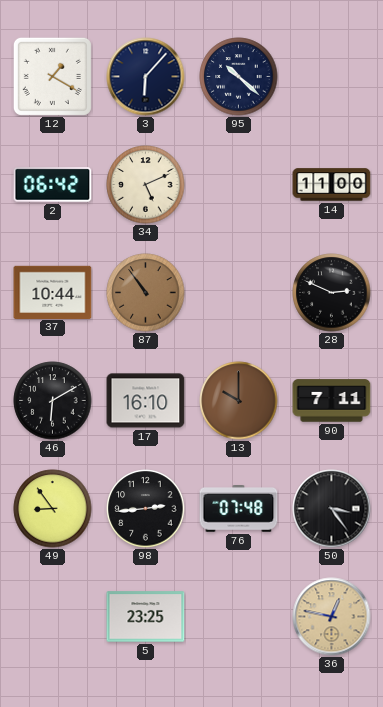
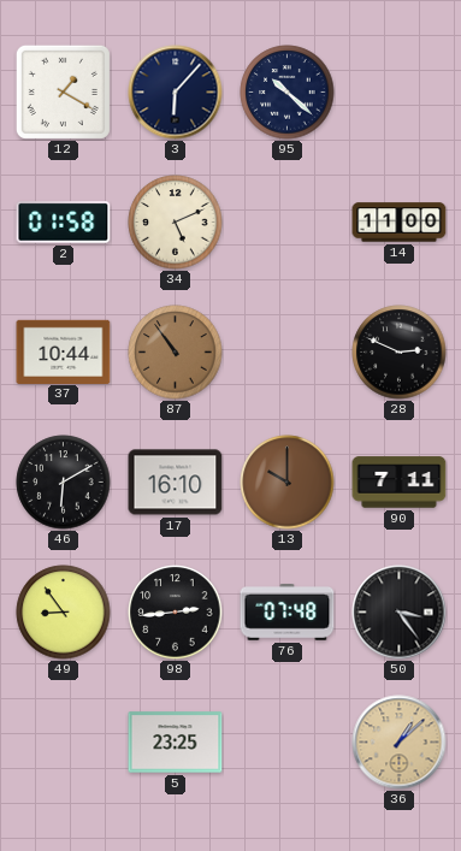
2: 06:42 -> 01:58
36: 12:47 -> 1:08
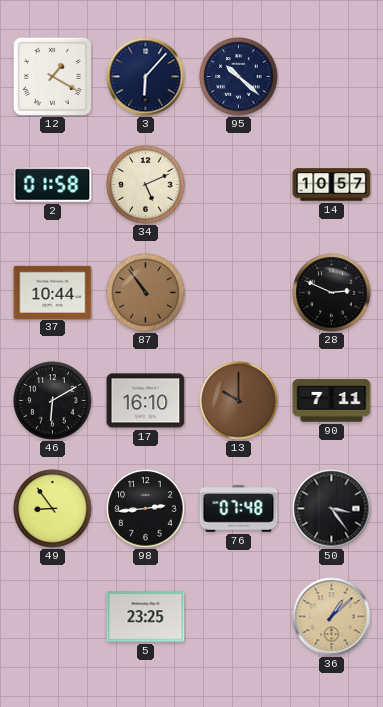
14: 11:00 -> 10:57
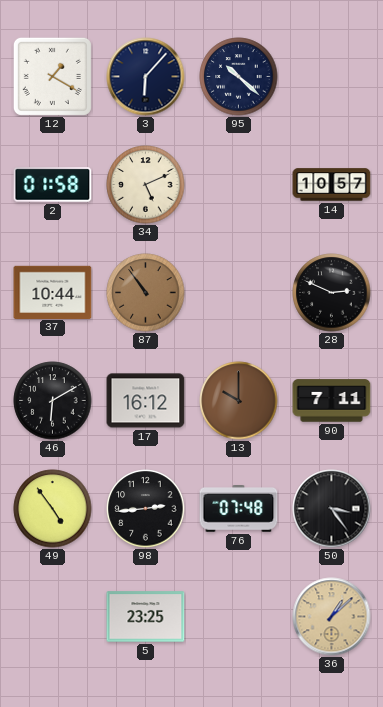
17: 16:10 -> 16:12
49: 8:54 -> 4:54
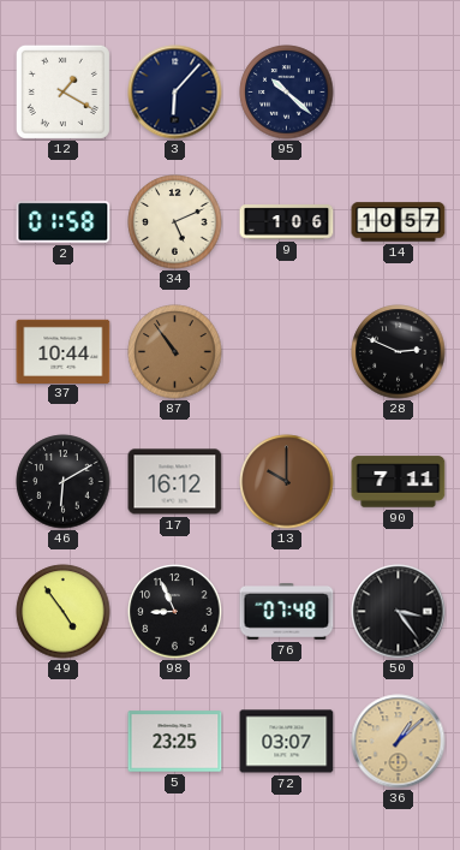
9: none -> 1:06
98: 2:44 -> 8:56
72: none -> 03:07
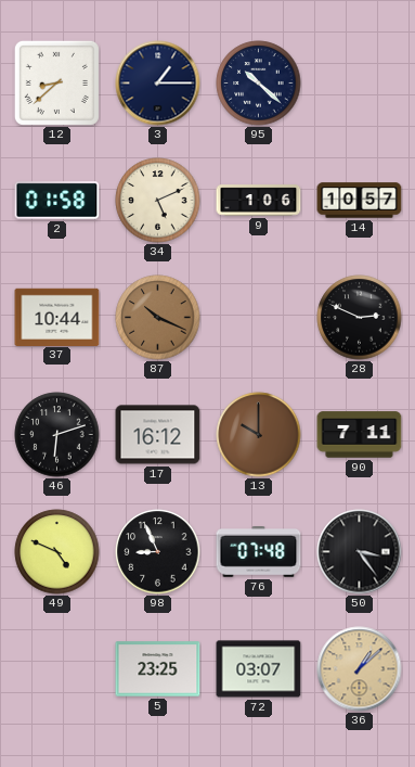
12: 1:20 -> 8:38
3: 6:07 -> 1:15
87: 10:54 -> 10:19
46: 6:10 -> 6:12
49: 4:54 -> 4:49
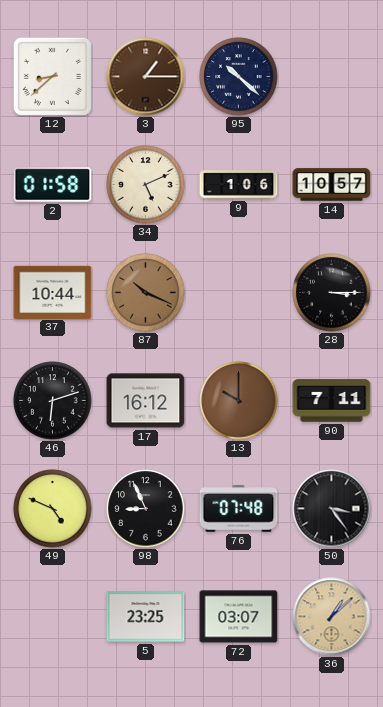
3 dial: navy -> brown
28: 2:49 -> 3:15
